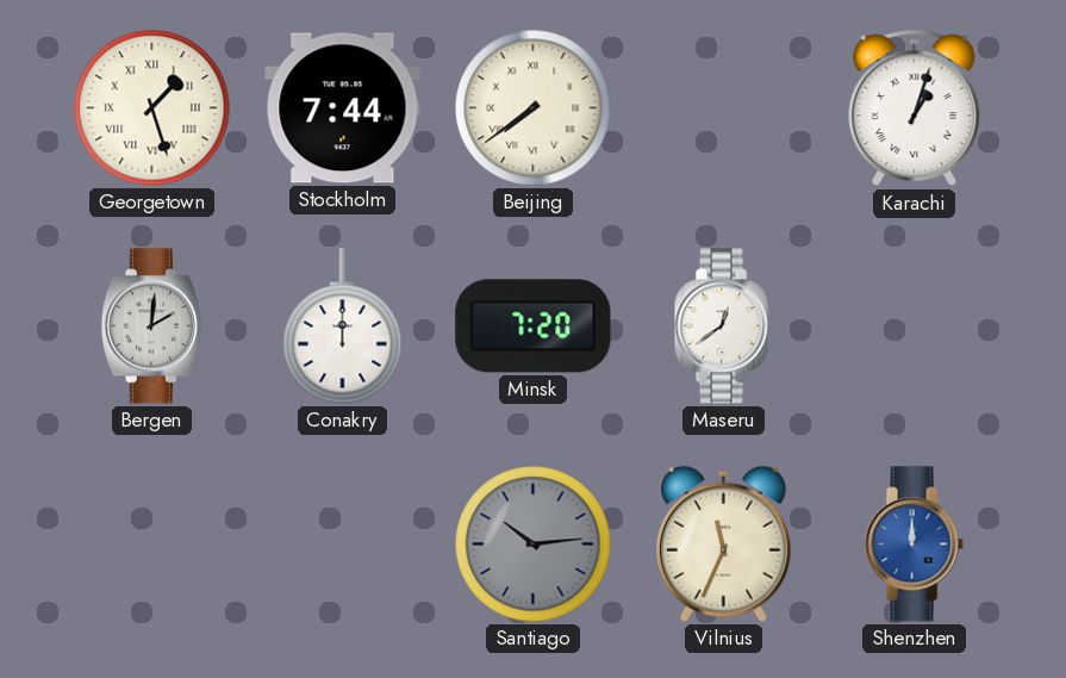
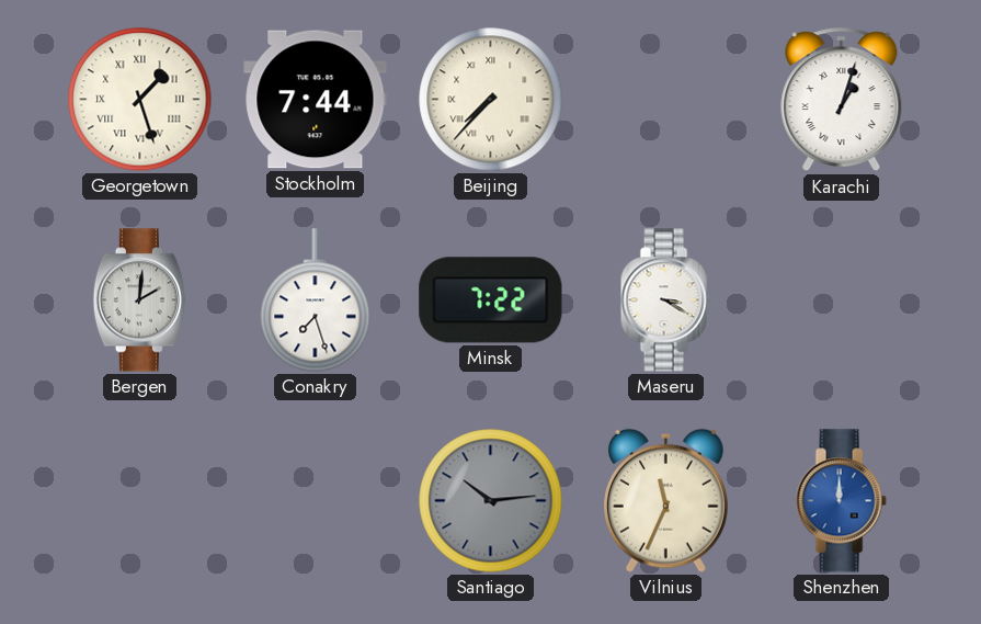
Beijing: 7:39 -> 7:37
Conakry: 12:00 -> 7:27
Minsk: 7:20 -> 7:22
Maseru: 12:39 -> 3:20
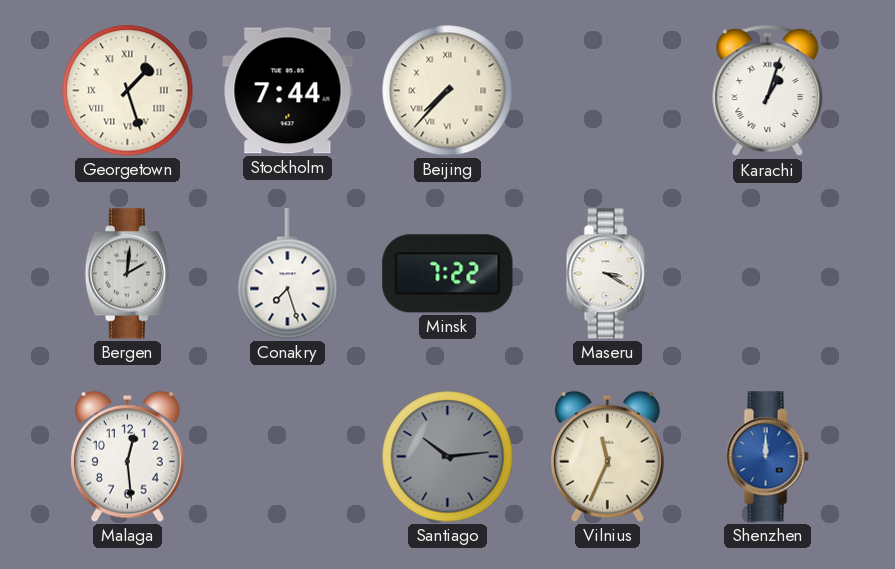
Malaga: none -> 12:29
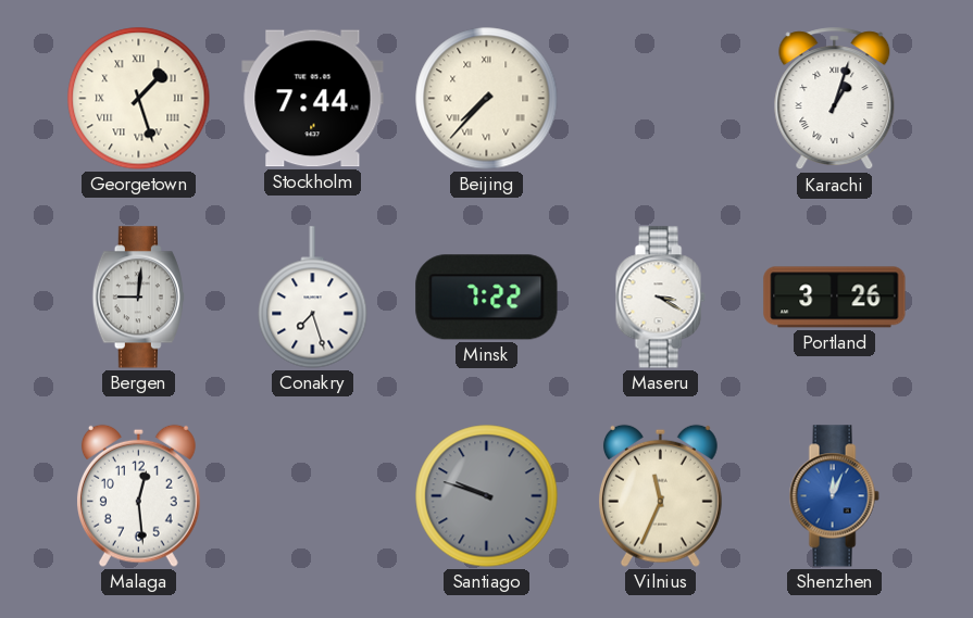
Bergen: 2:01 -> 9:01
Portland: none -> 3:26
Santiago: 10:14 -> 9:48
Shenzhen: 12:00 -> 12:04
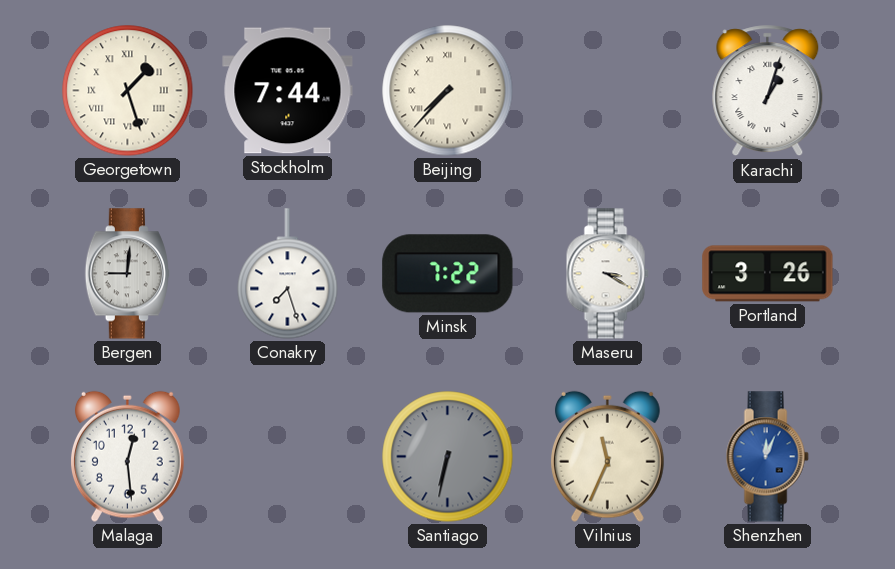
Santiago: 9:48 -> 6:32
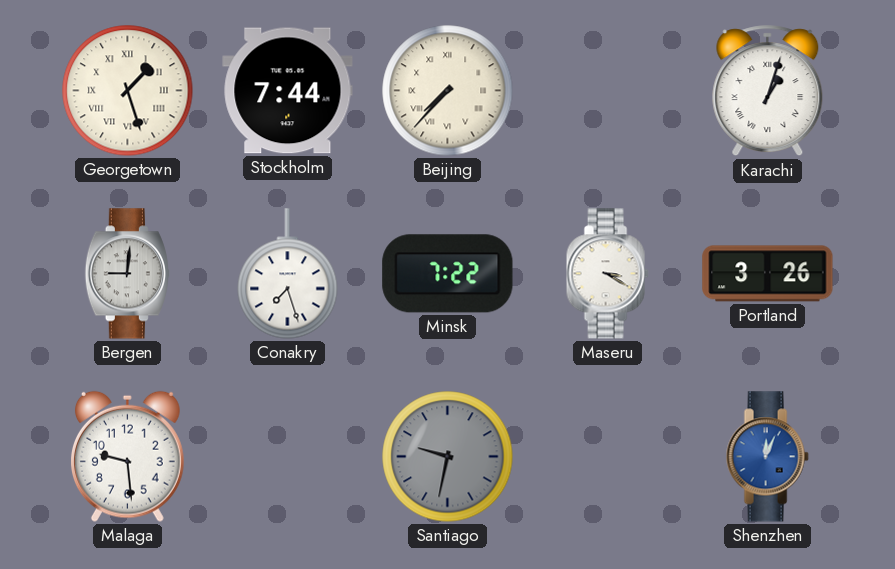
Malaga: 12:29 -> 9:29
Santiago: 6:32 -> 9:32
Vilnius: 11:34 -> none
